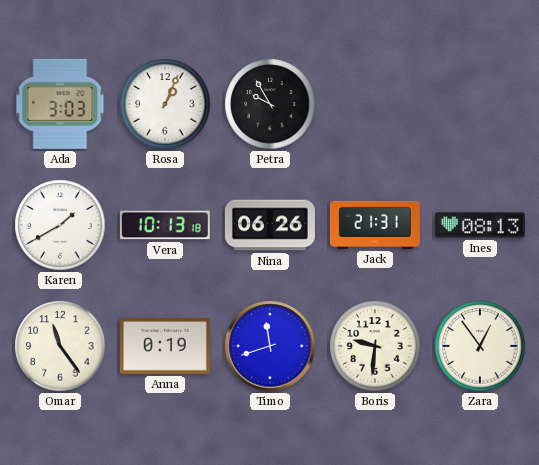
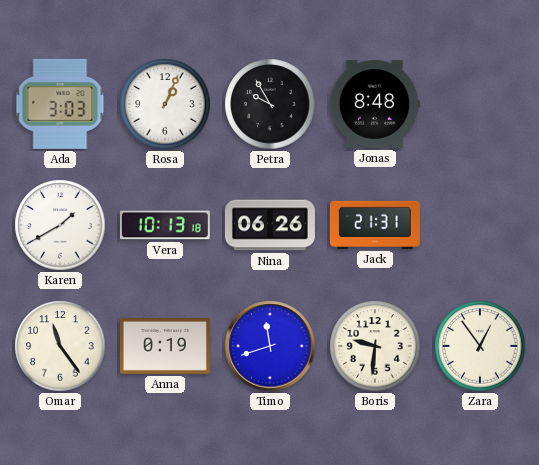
Jonas: none -> 8:48
Ines: 08:13 -> none
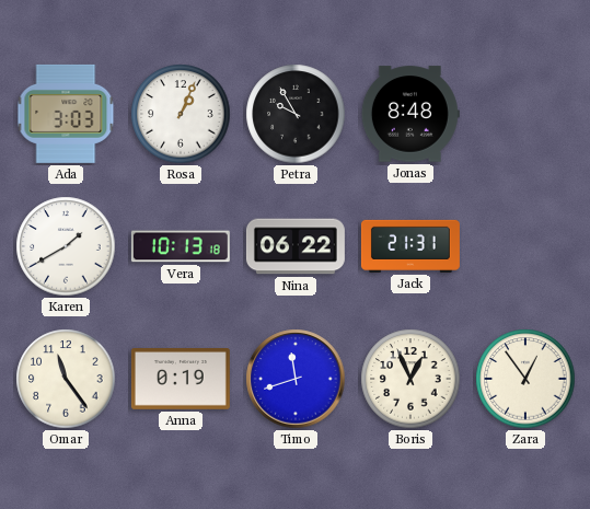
Nina: 06:26 -> 06:22
Boris: 9:31 -> 12:56
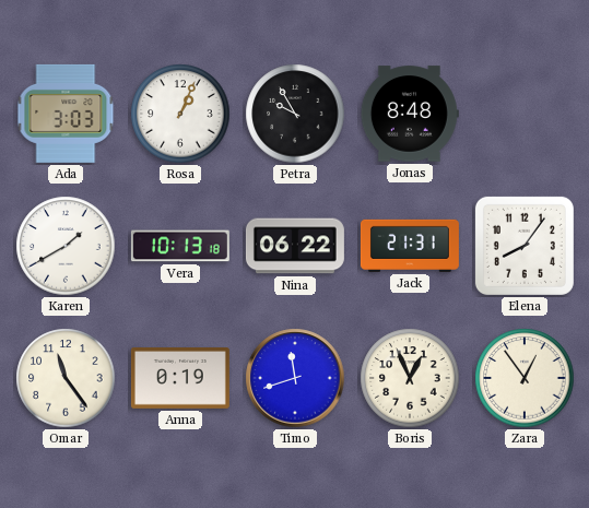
Elena: none -> 8:06
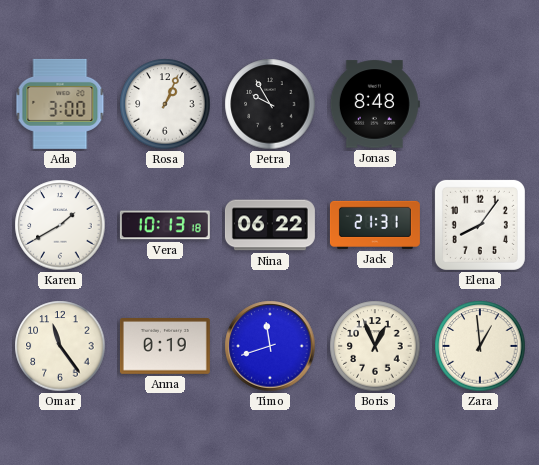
Ada: 3:03 -> 3:00
Zara: 12:54 -> 12:59
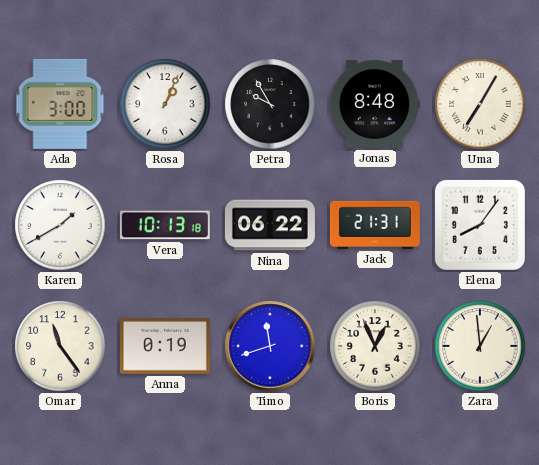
Uma: none -> 7:05
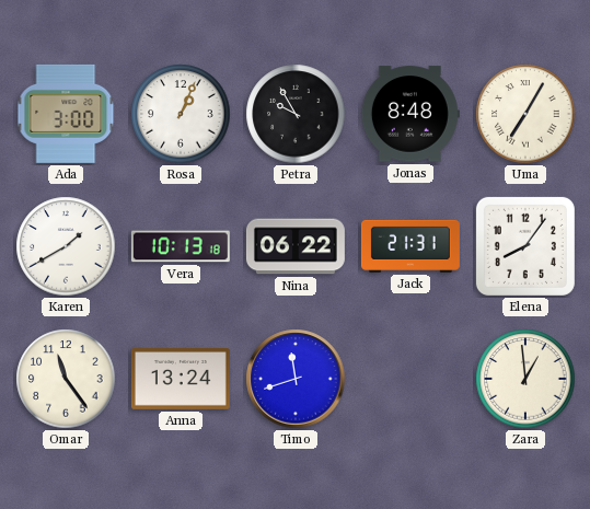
Anna: 0:19 -> 13:24
Boris: 12:56 -> none
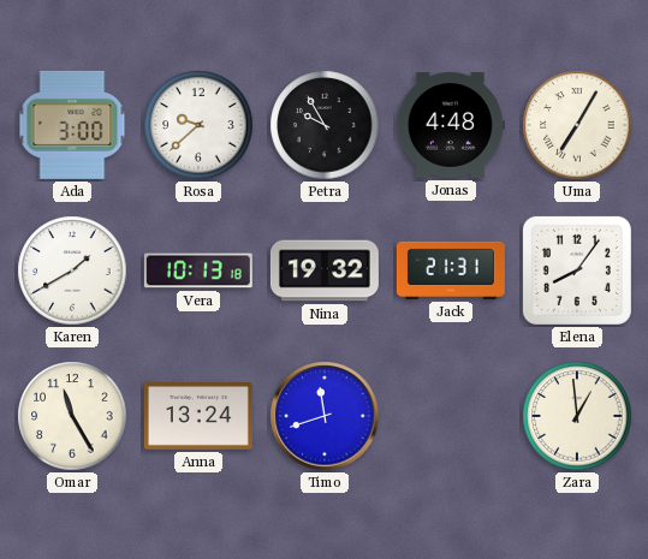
Rosa: 1:04 -> 9:38
Jonas: 8:48 -> 4:48
Nina: 06:22 -> 19:32
Omar: 11:24 -> 11:25
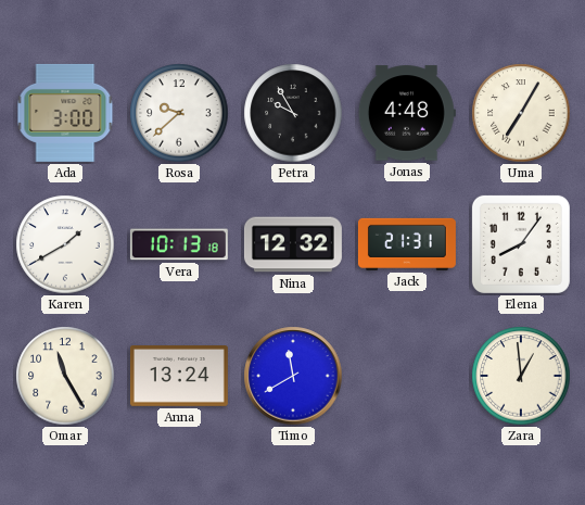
Nina: 19:32 -> 12:32
Timo: 11:42 -> 11:40
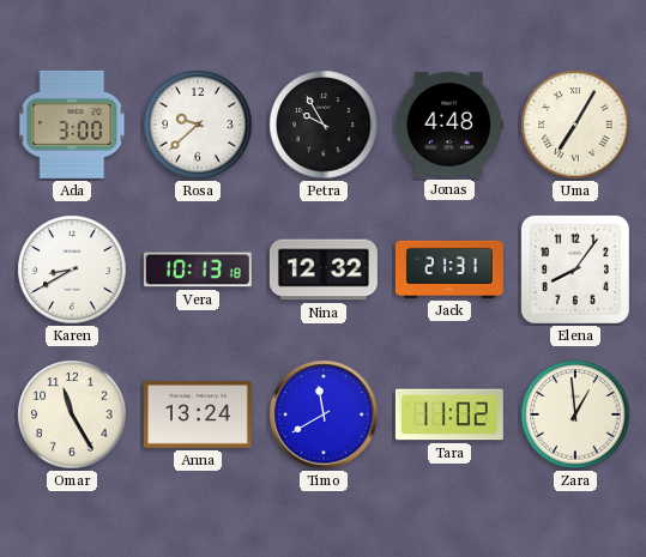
Karen: 1:40 -> 8:40
Tara: none -> 11:02
